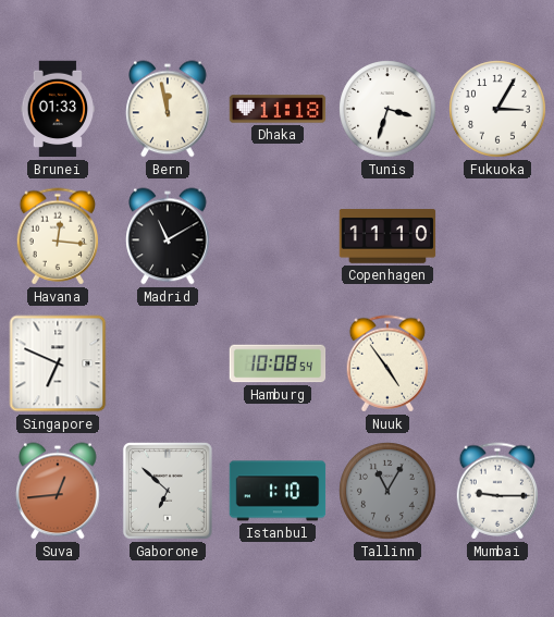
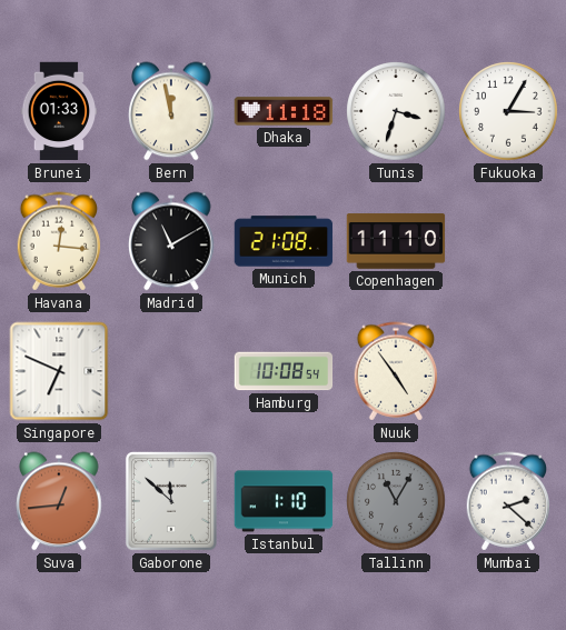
Munich: none -> 21:08
Gaborone: 6:52 -> 11:52
Mumbai: 9:15 -> 2:22
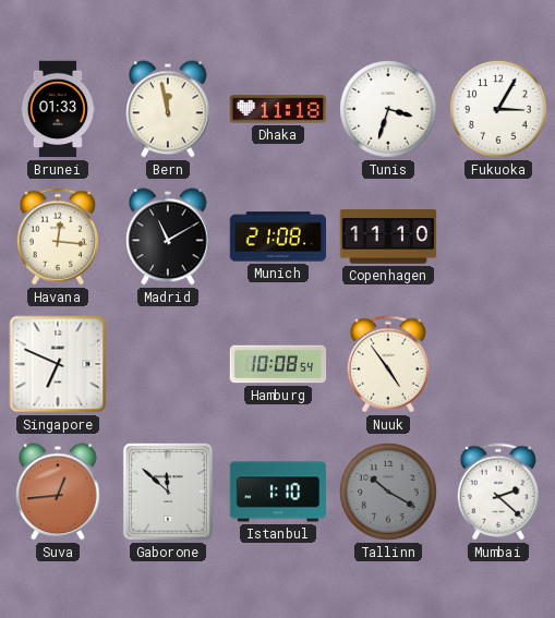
Tallinn: 11:05 -> 10:20
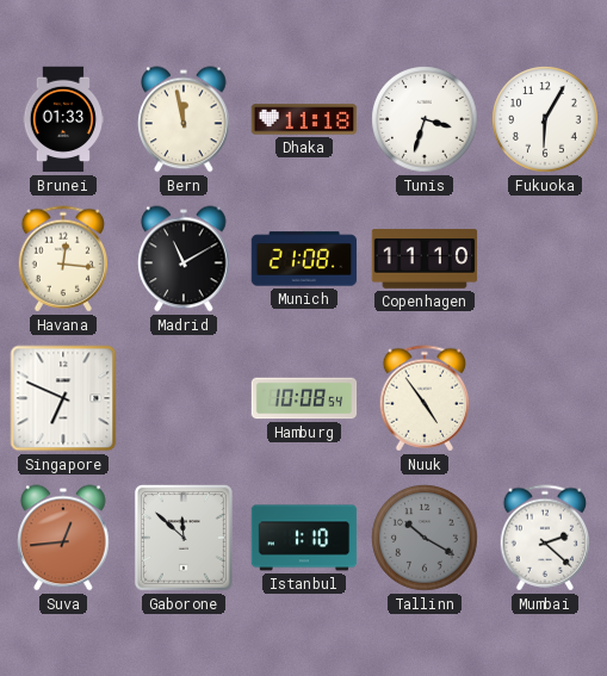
Fukuoka: 3:05 -> 6:05
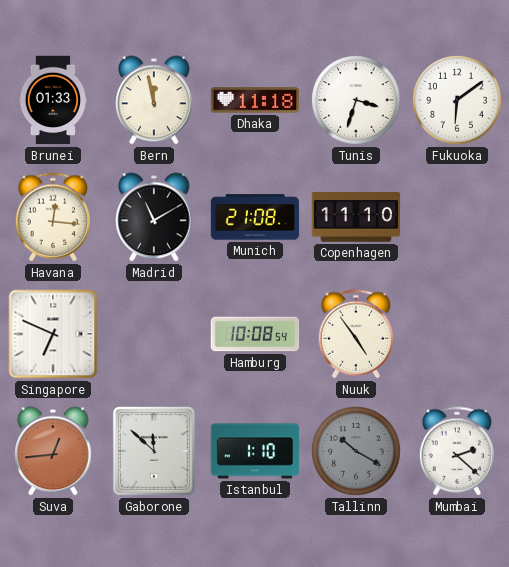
Fukuoka: 6:05 -> 6:09
